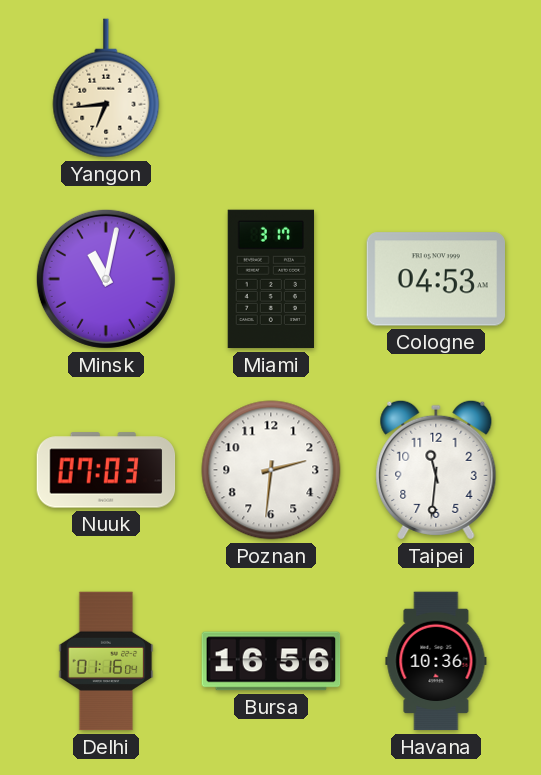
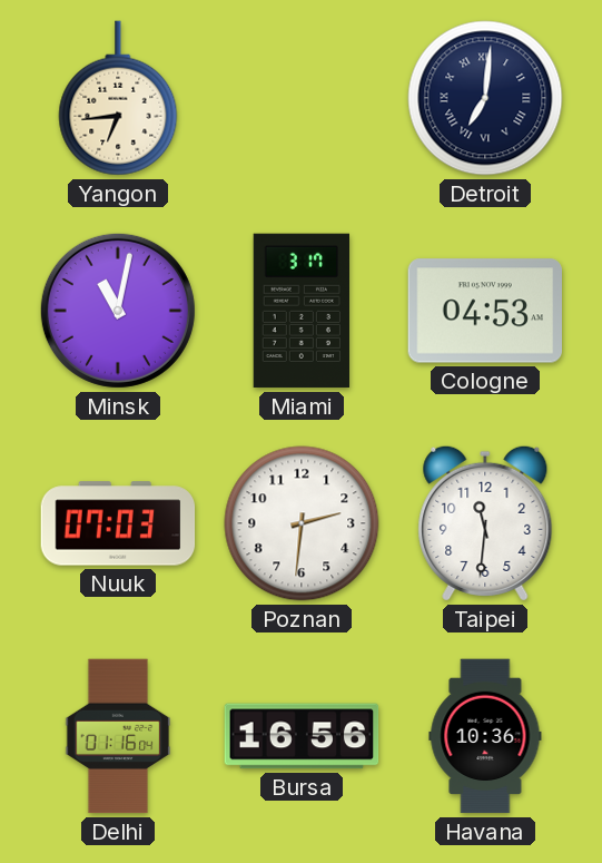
Detroit: none -> 7:01
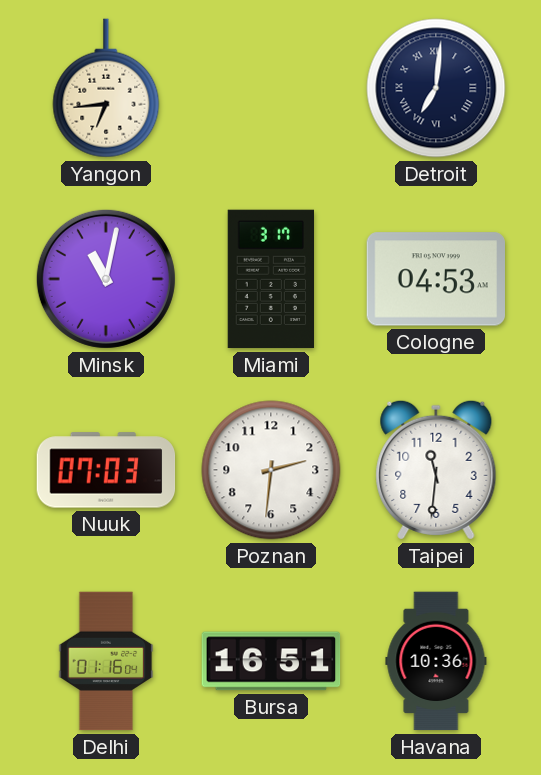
Bursa: 16:56 -> 16:51
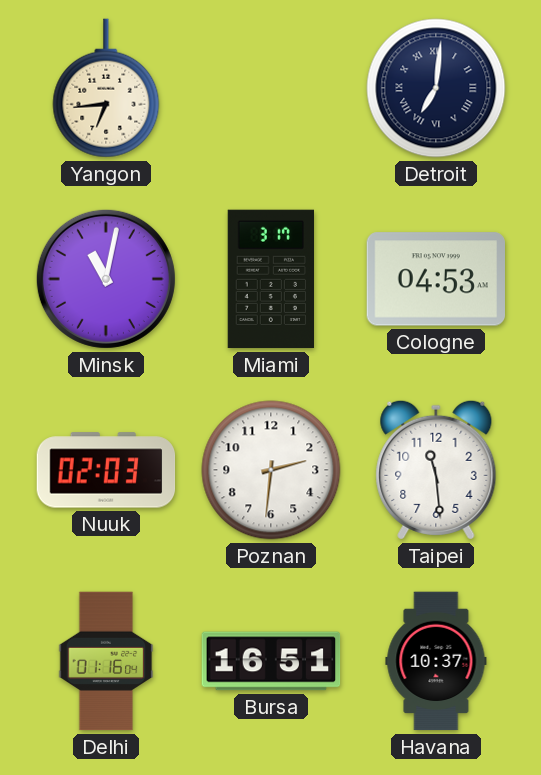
Nuuk: 07:03 -> 02:03
Taipei: 11:31 -> 11:29
Havana: 10:36 -> 10:37
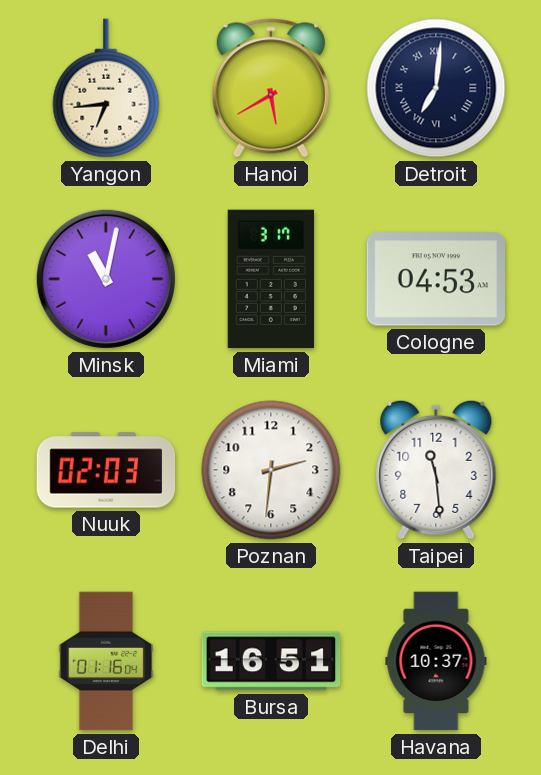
Hanoi: none -> 5:40
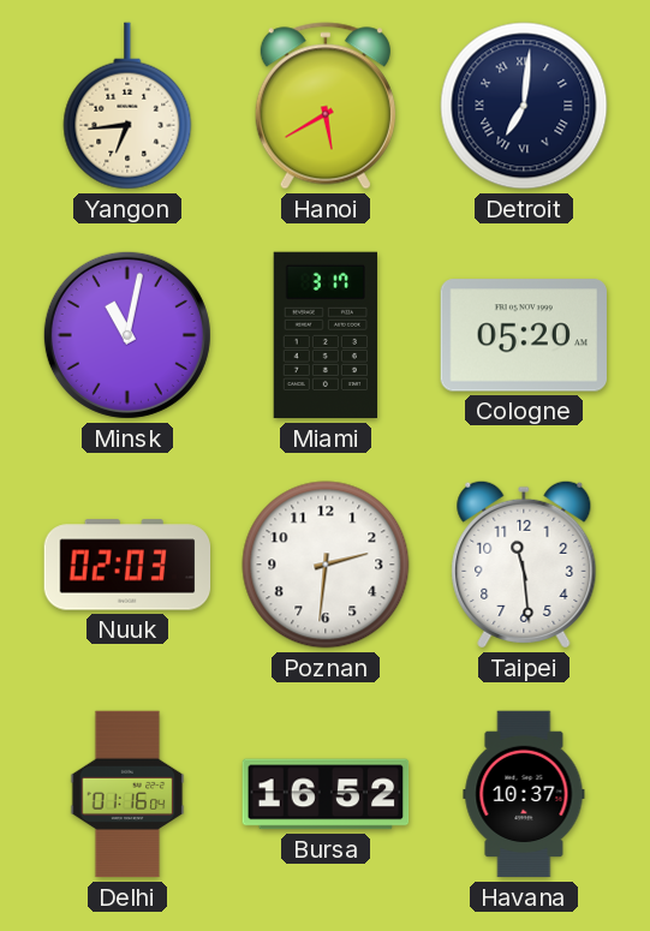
Cologne: 04:53 -> 05:20
Bursa: 16:51 -> 16:52
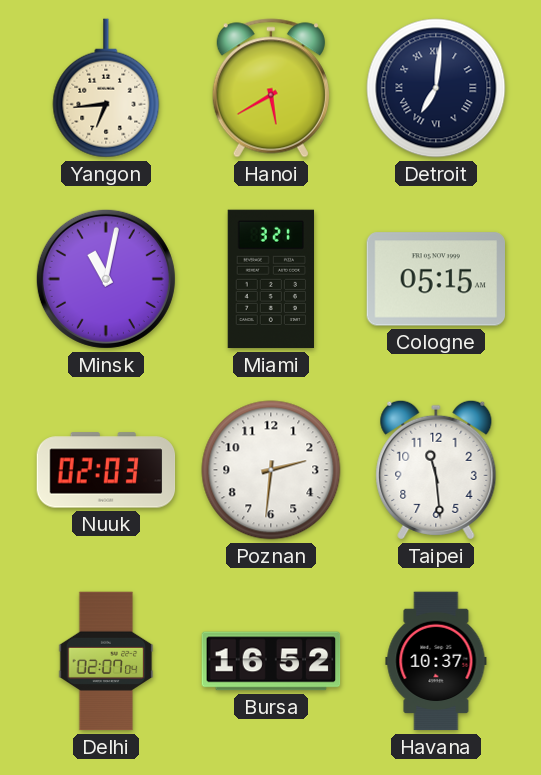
Miami: 3:17 -> 3:21
Cologne: 05:20 -> 05:15
Delhi: 01:16 -> 02:07
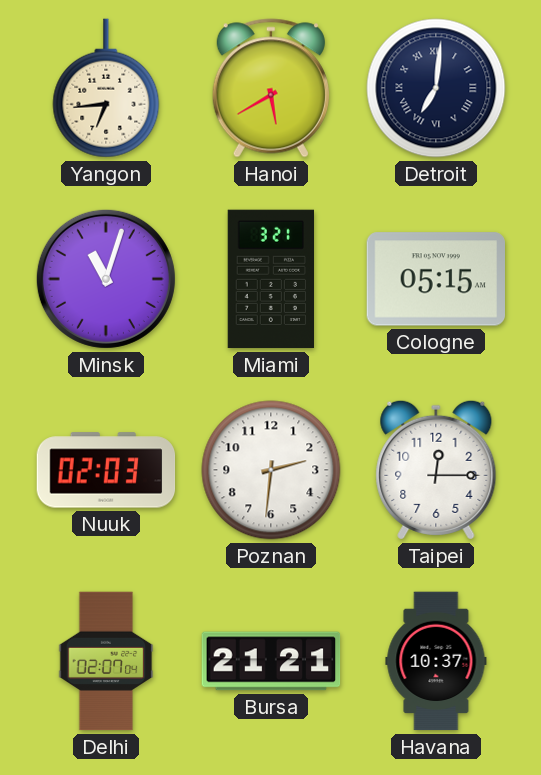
Minsk: 11:02 -> 11:03
Taipei: 11:29 -> 12:15
Bursa: 16:52 -> 21:21
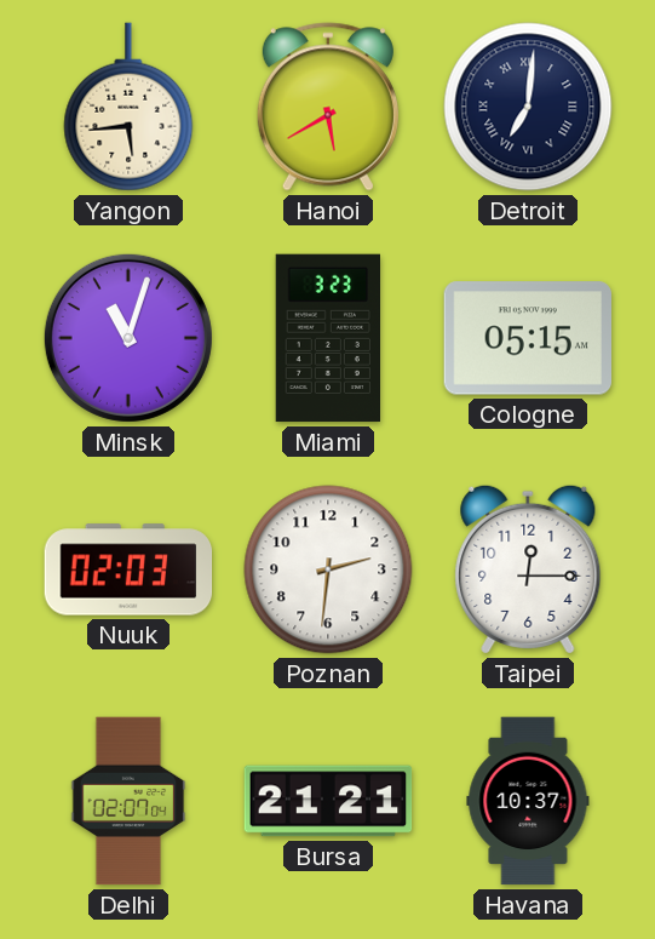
Yangon: 6:44 -> 5:44
Miami: 3:21 -> 3:23
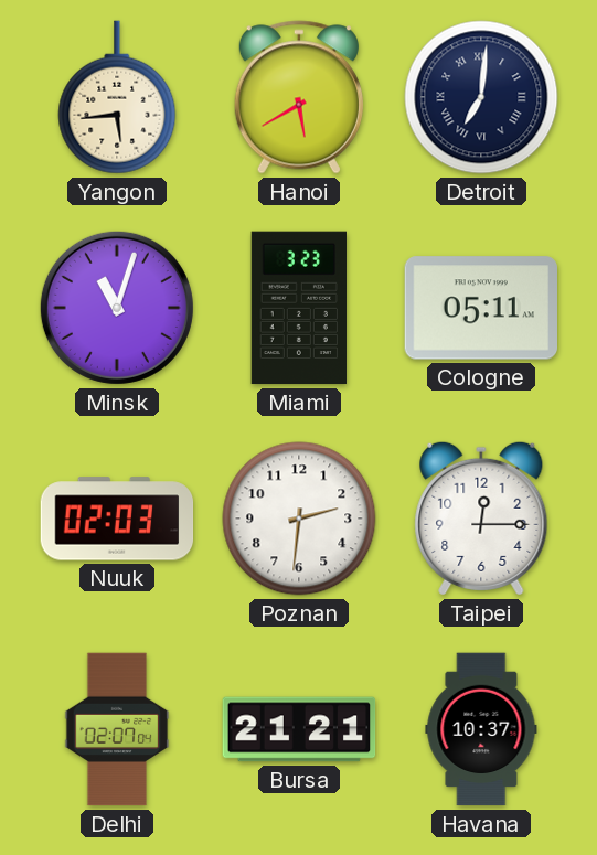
Cologne: 05:15 -> 05:11
